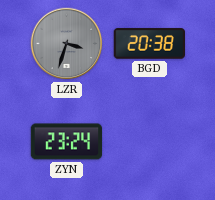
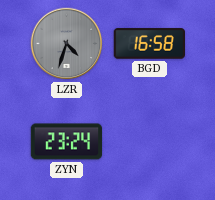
LZR: 3:33 -> 4:33
BGD: 20:38 -> 16:58
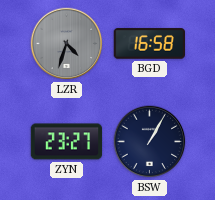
ZYN: 23:24 -> 23:27
BSW: none -> 1:05
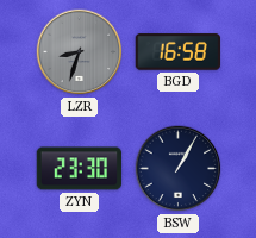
LZR: 4:33 -> 8:33
ZYN: 23:27 -> 23:30
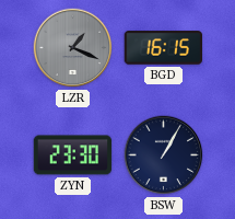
LZR: 8:33 -> 1:19
BGD: 16:58 -> 16:15
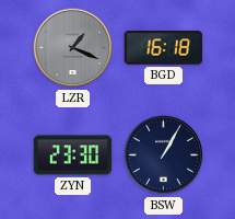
BGD: 16:15 -> 16:18
